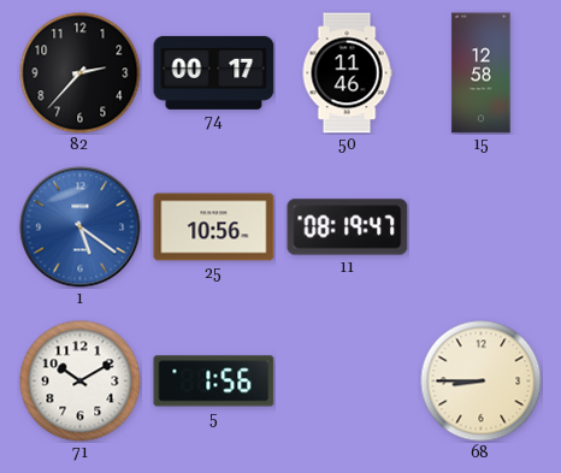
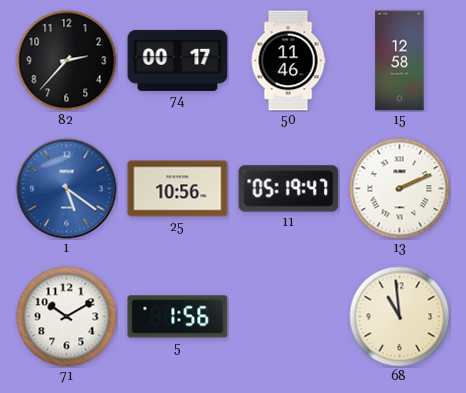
11: 08:19 -> 05:19
13: none -> 2:11
68: 8:45 -> 10:59
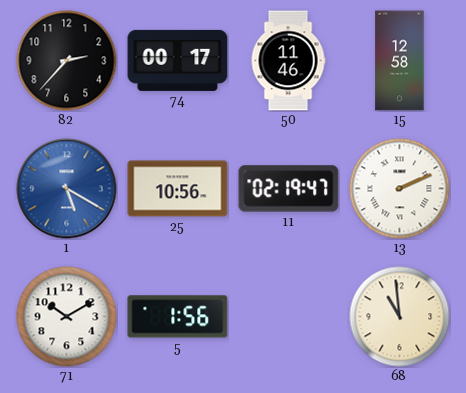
1: 5:21 -> 5:20
11: 05:19 -> 02:19
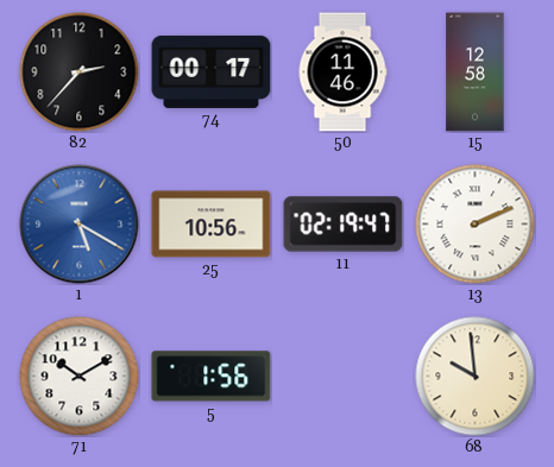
68: 10:59 -> 9:59
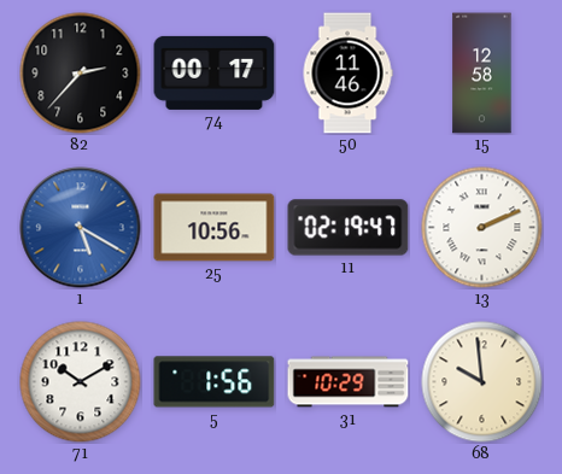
31: none -> 10:29
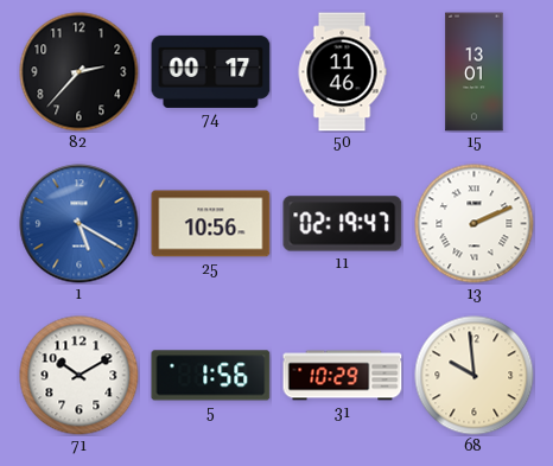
15: 12:58 -> 13:01
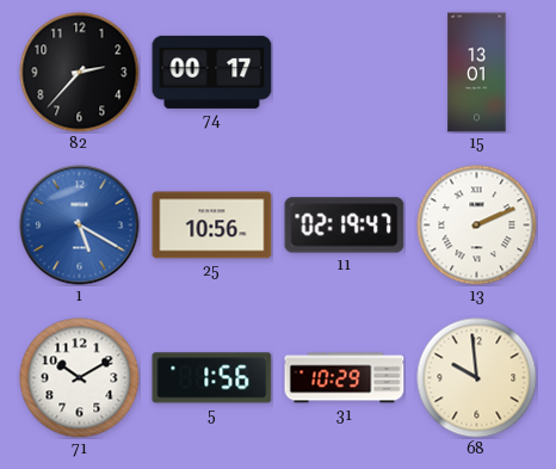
50: 11:46 -> none
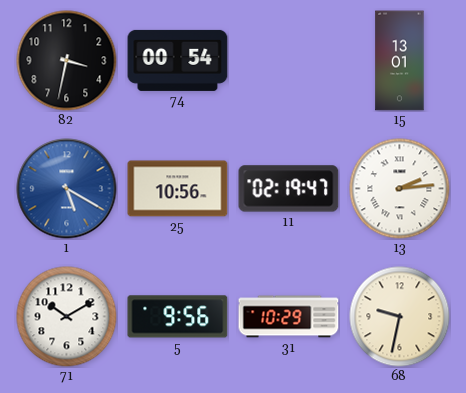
82: 2:37 -> 3:32
74: 00:17 -> 00:54
13: 2:11 -> 2:14
5: 1:56 -> 9:56
68: 9:59 -> 9:32
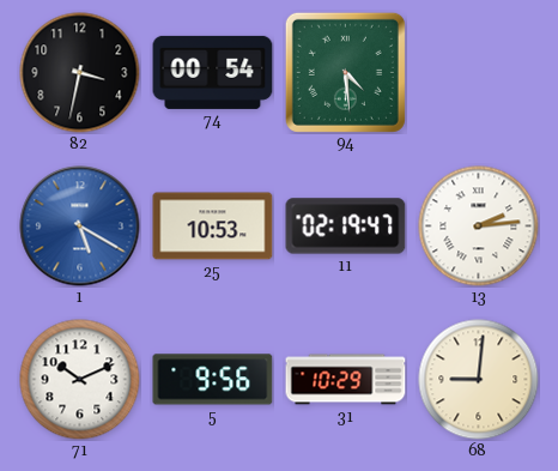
94: none -> 4:29
15: 13:01 -> none
25: 10:56 -> 10:53
71: 10:10 -> 10:11
68: 9:32 -> 9:01
